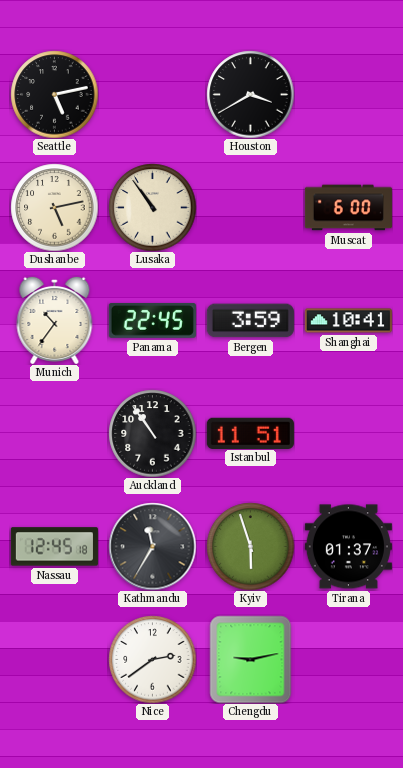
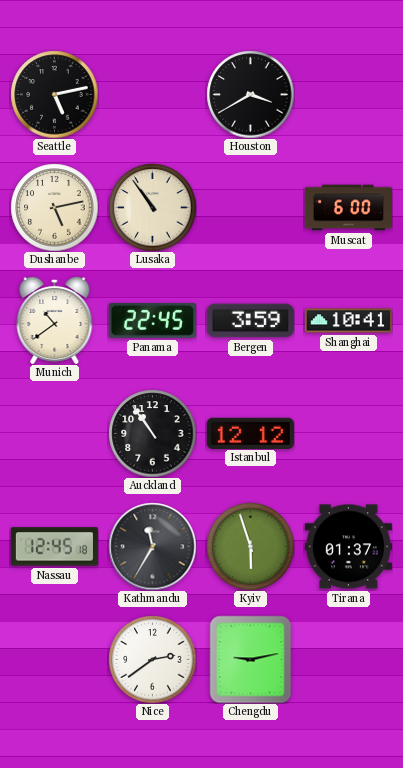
Munich: 10:36 -> 10:39
Istanbul: 11:51 -> 12:12
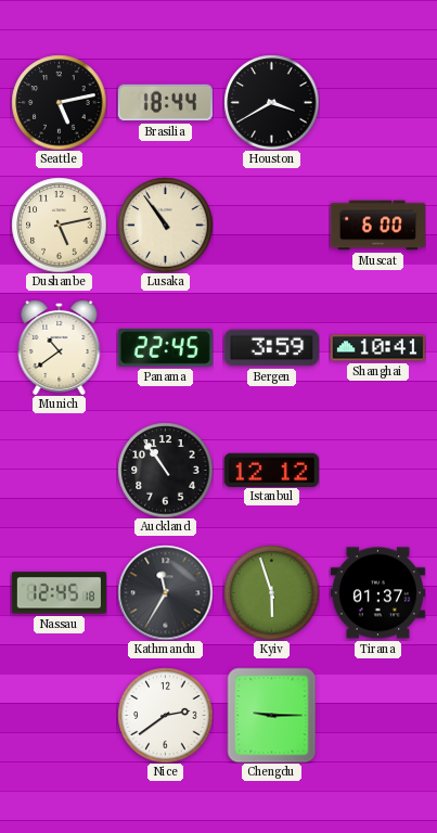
Brasilia: none -> 18:44
Chengdu: 9:13 -> 9:15
